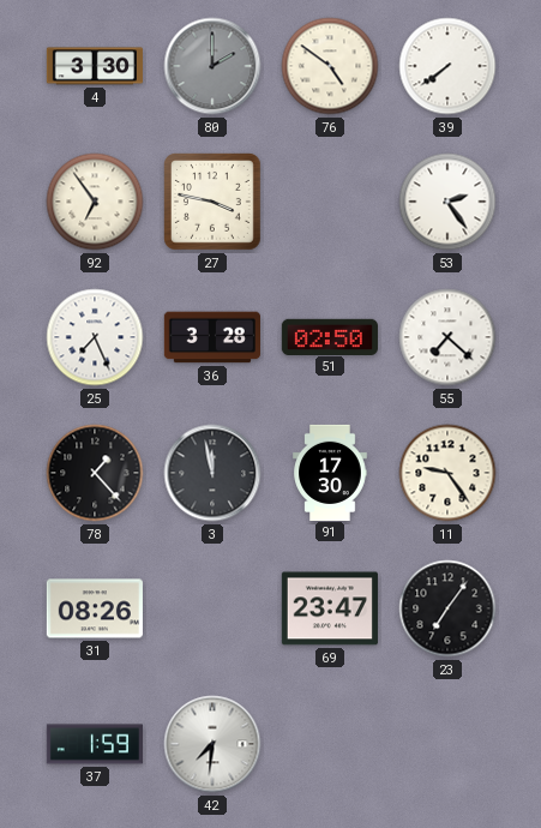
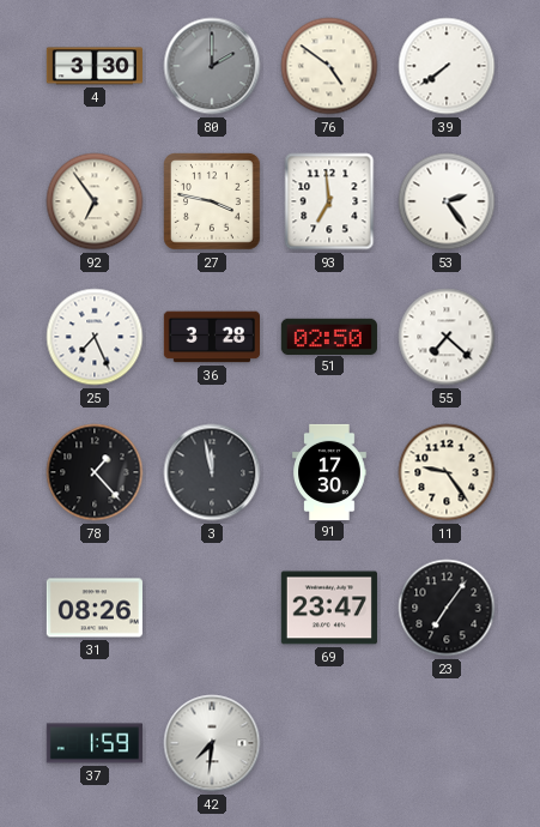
93: none -> 6:59
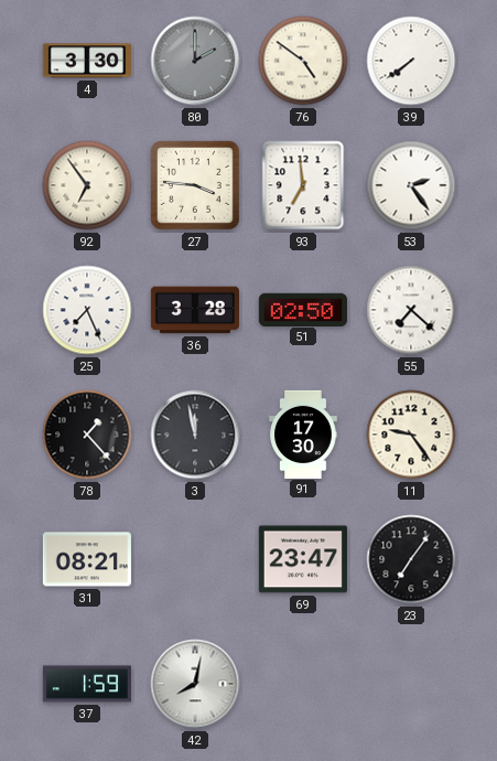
27: 3:47 -> 3:46
31: 08:26 -> 08:21
42: 7:31 -> 8:02
